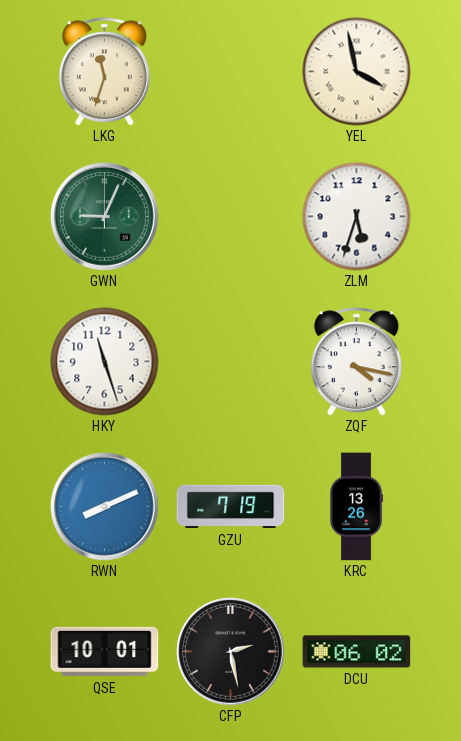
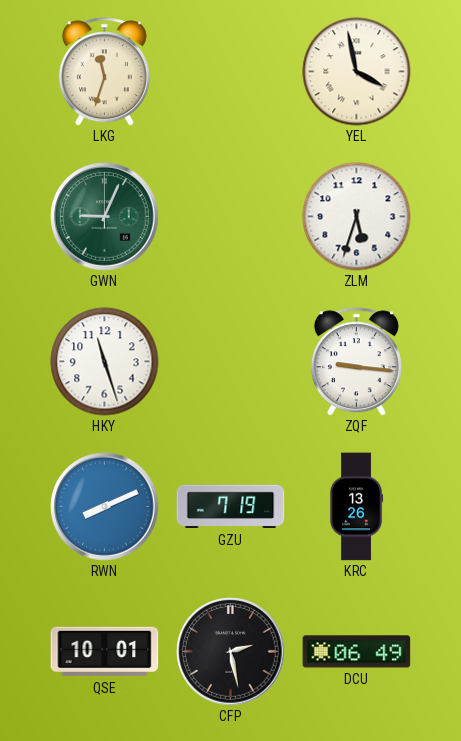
ZQF: 4:17 -> 9:16
DCU: 06:02 -> 06:49
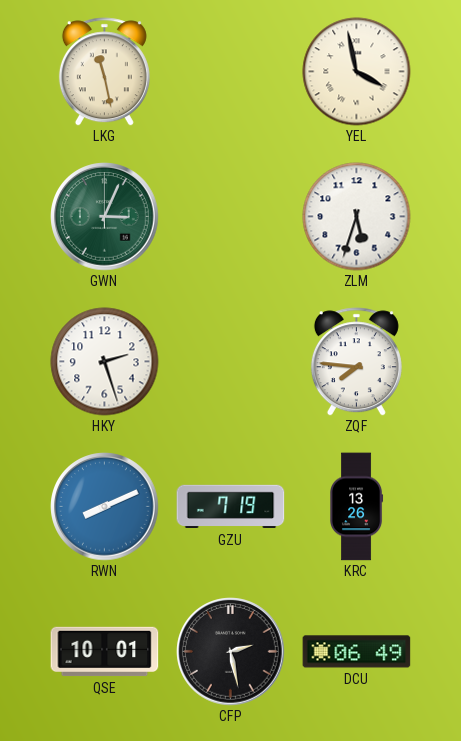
LKG: 11:33 -> 11:28
GWN: 9:04 -> 3:04
HKY: 11:27 -> 2:27
ZQF: 9:16 -> 7:46
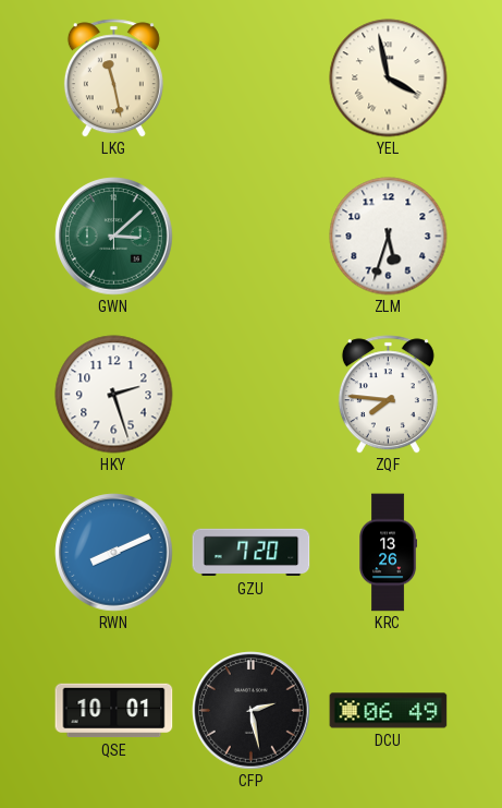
GWN: 3:04 -> 3:08
GZU: 7:19 -> 7:20
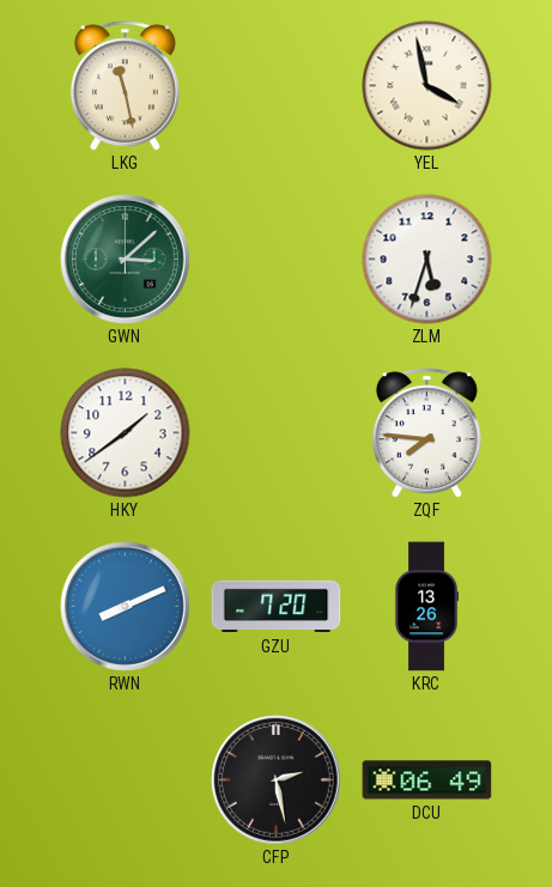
HKY: 2:27 -> 1:39
QSE: 10:01 -> none
